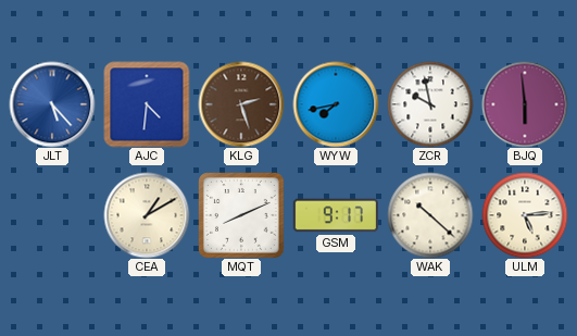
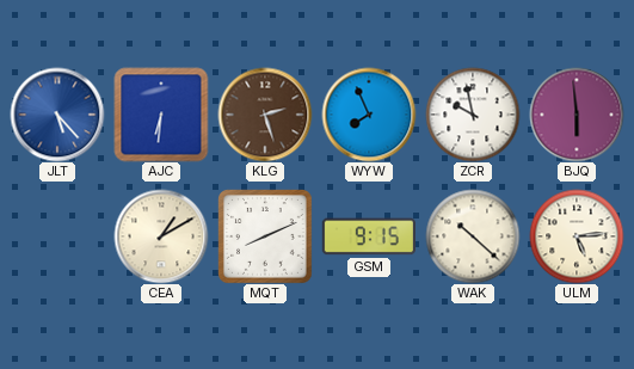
AJC: 4:31 -> 6:31
WYW: 7:43 -> 7:56
GSM: 9:17 -> 9:15
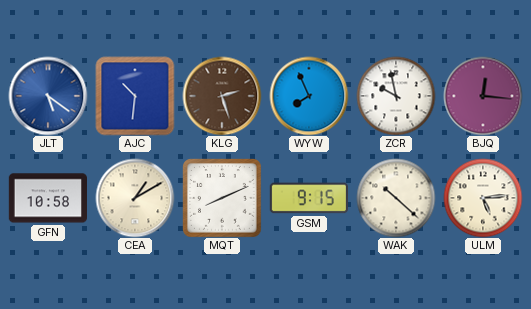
JLT: 5:23 -> 5:21
AJC: 6:31 -> 10:31
BJQ: 5:59 -> 12:16
GFN: none -> 10:58
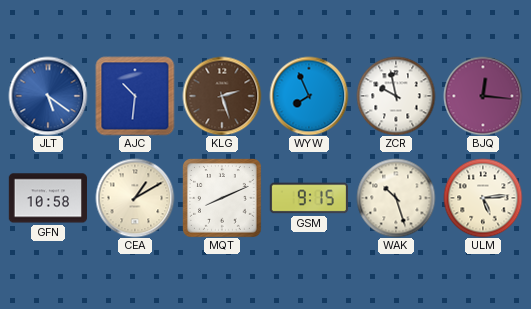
WAK: 10:22 -> 10:27
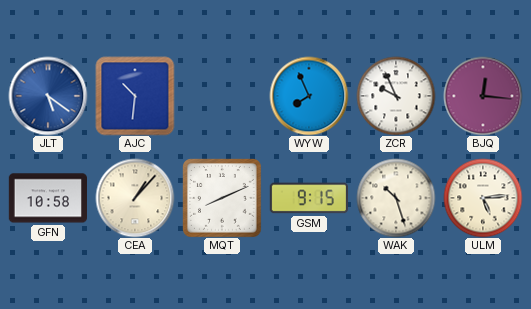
KLG: 2:27 -> none
ZCR: 9:58 -> 9:56
CEA: 1:10 -> 1:07
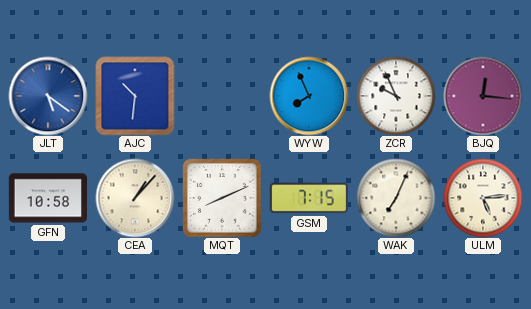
GSM: 9:15 -> 7:15
WAK: 10:27 -> 7:04
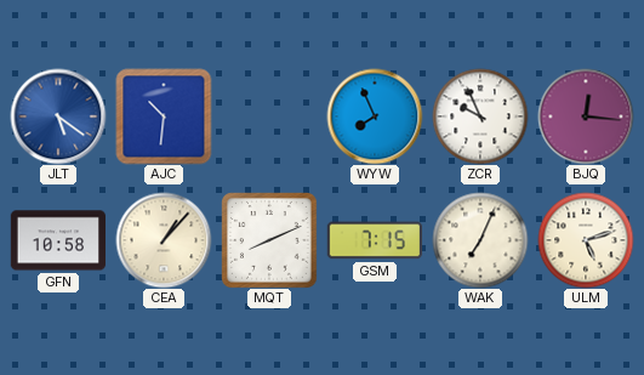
ULM: 5:14 -> 5:12
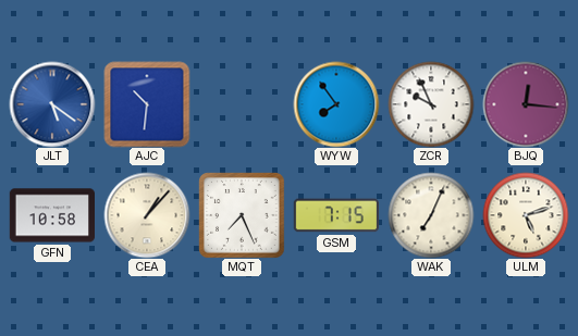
WYW: 7:56 -> 7:54
MQT: 8:11 -> 7:26
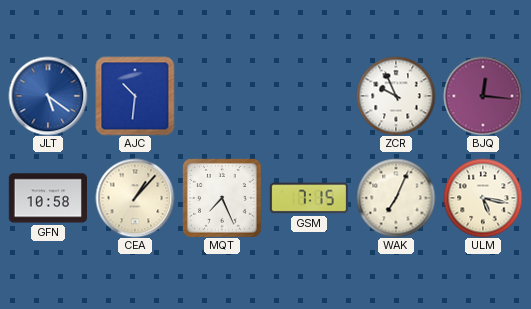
WYW: 7:54 -> none
ULM: 5:12 -> 5:17
